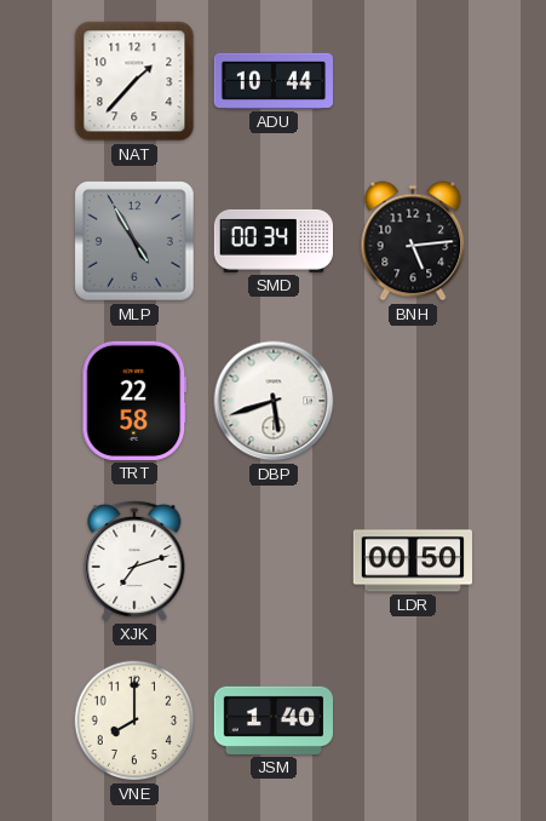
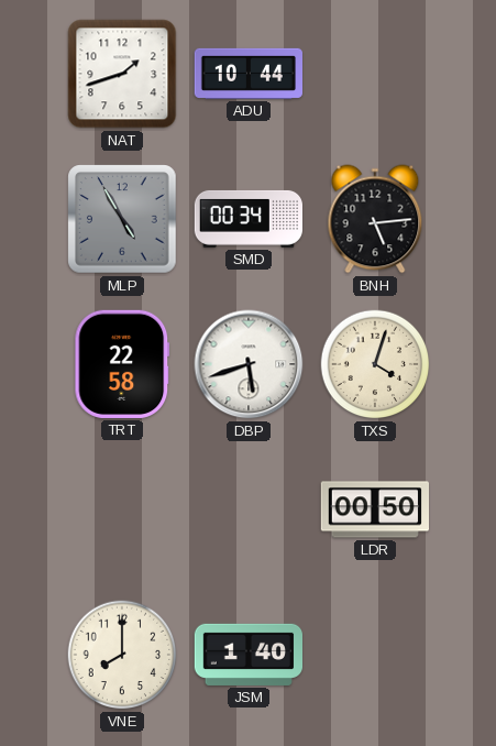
NAT: 1:37 -> 1:42
TXS: none -> 4:03
XJK: 7:12 -> none
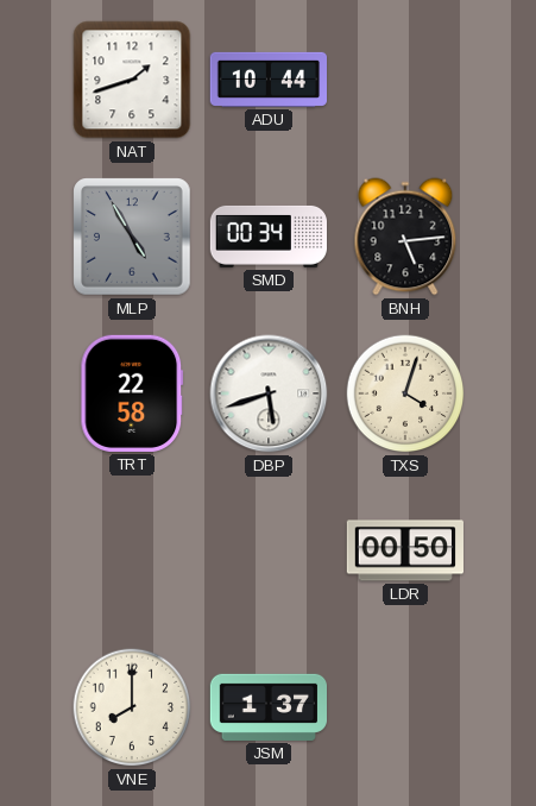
JSM: 1:40 -> 1:37
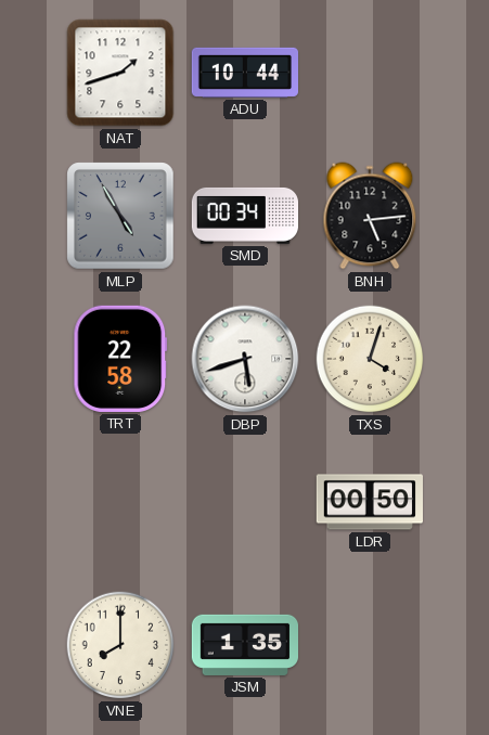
JSM: 1:37 -> 1:35
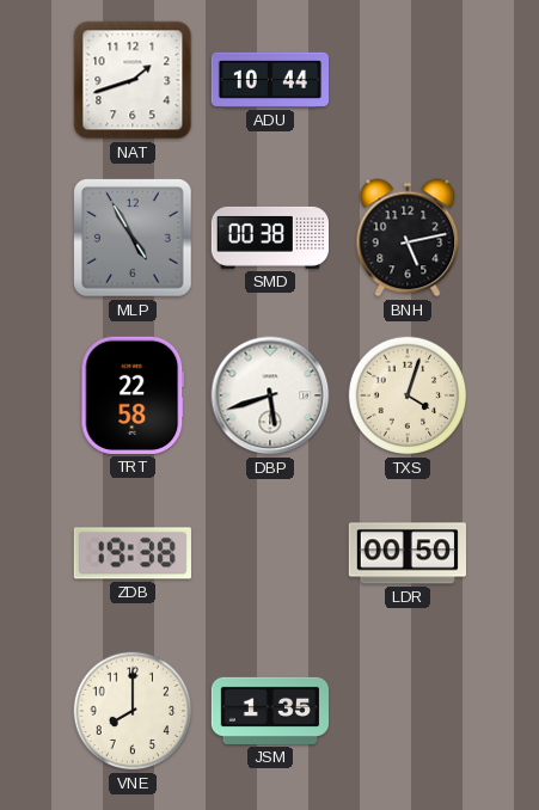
SMD: 00:34 -> 00:38
BNH: 5:14 -> 5:13
ZDB: none -> 19:38
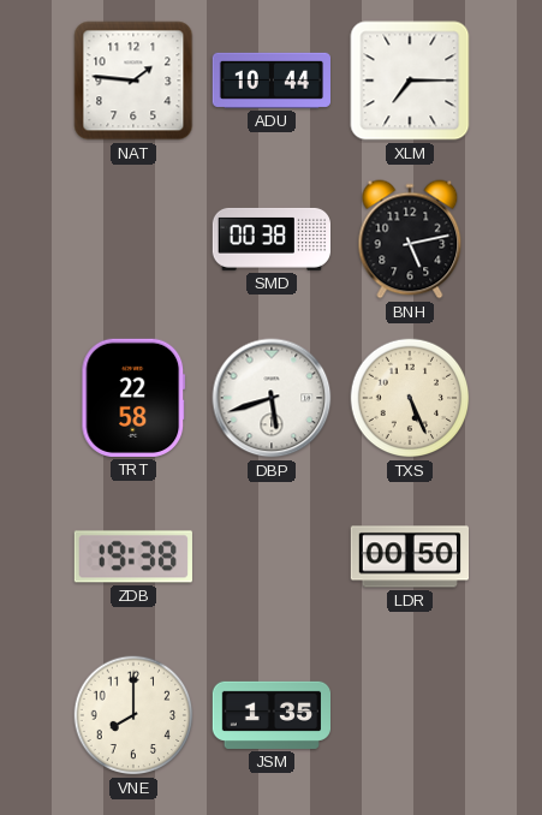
NAT: 1:42 -> 1:46
XLM: none -> 7:15
MLP: 4:55 -> none
TXS: 4:03 -> 5:26
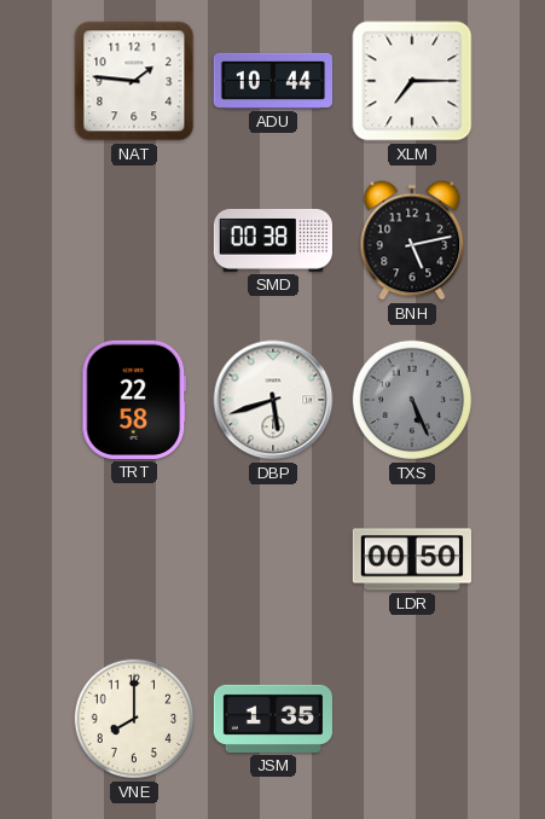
TXS dial: cream -> grey
ZDB: 19:38 -> none
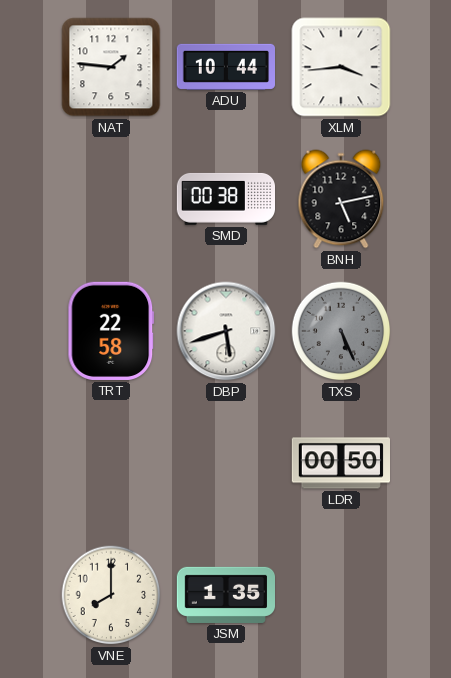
XLM: 7:15 -> 3:44
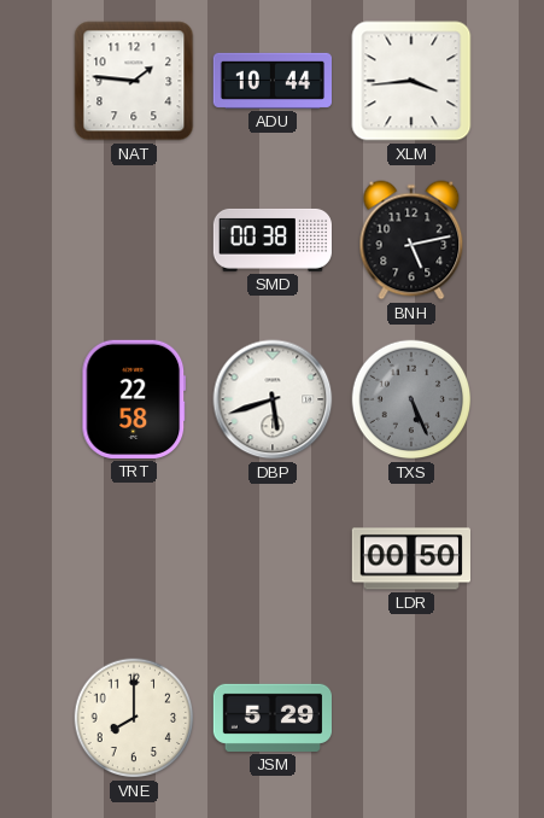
JSM: 1:35 -> 5:29
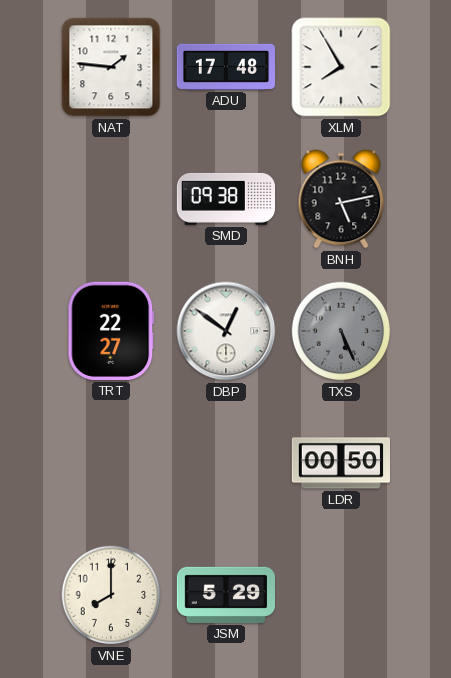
ADU: 10:44 -> 17:48
XLM: 3:44 -> 7:55
SMD: 00:38 -> 09:38
TRT: 22:58 -> 22:27
DBP: 5:42 -> 12:51
